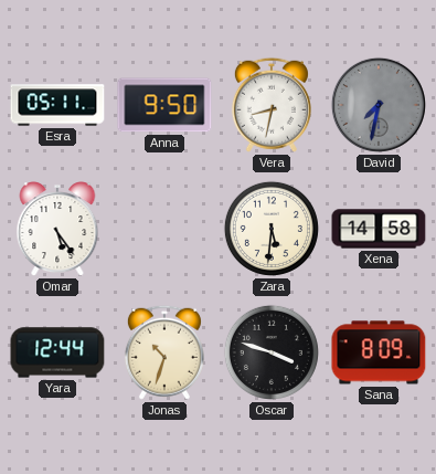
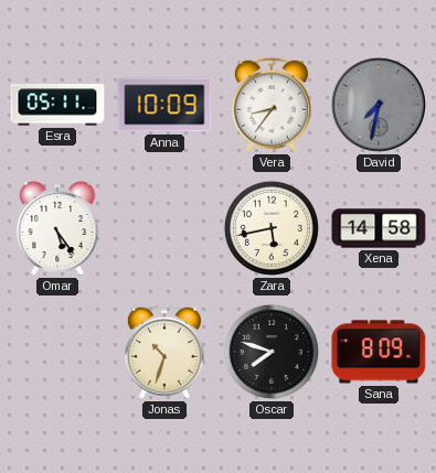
Anna: 9:50 -> 10:09
Vera: 8:32 -> 8:36
Zara: 5:31 -> 5:43
Yara: 12:44 -> none
Oscar: 3:48 -> 7:48
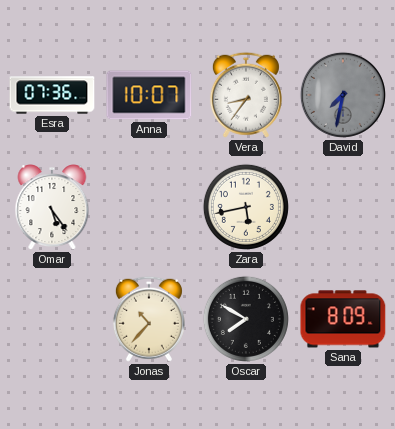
Esra: 05:11 -> 07:36
Anna: 10:09 -> 10:07
Xena: 14:58 -> none
Jonas: 10:33 -> 10:37
Oscar: 7:48 -> 7:50
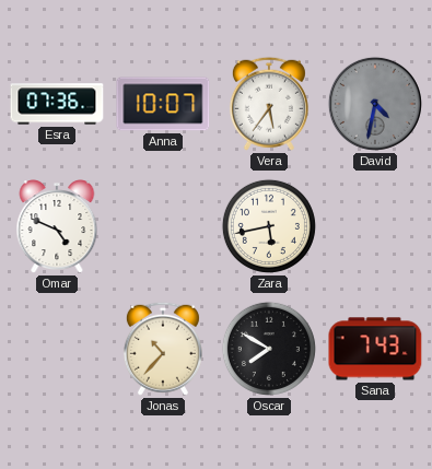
Vera: 8:36 -> 5:36
David: 7:32 -> 4:32
Omar: 5:24 -> 4:49
Sana: 8:09 -> 7:43
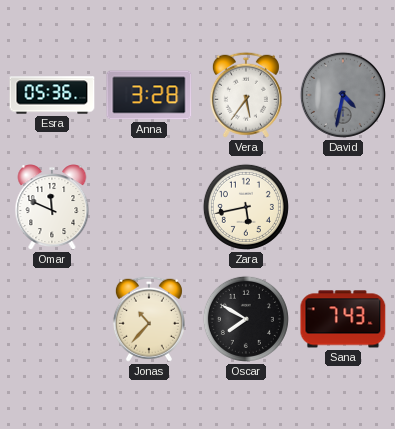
Esra: 07:36 -> 05:36
Anna: 10:07 -> 3:28
Omar: 4:49 -> 11:49
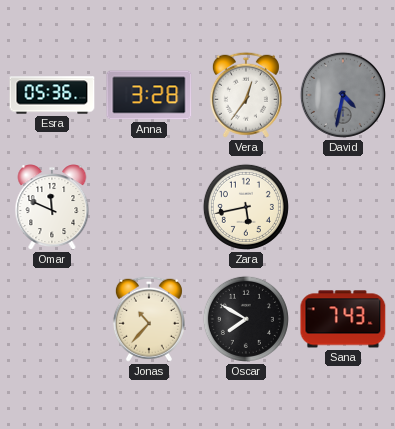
Vera: 5:36 -> 12:36
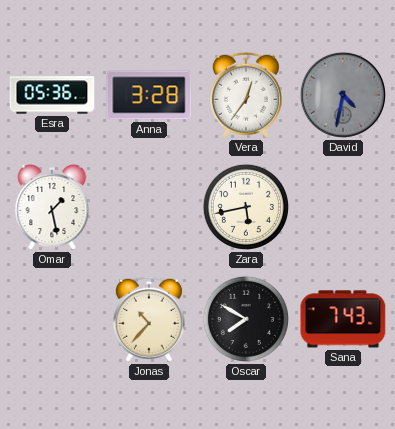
Omar: 11:49 -> 1:28
